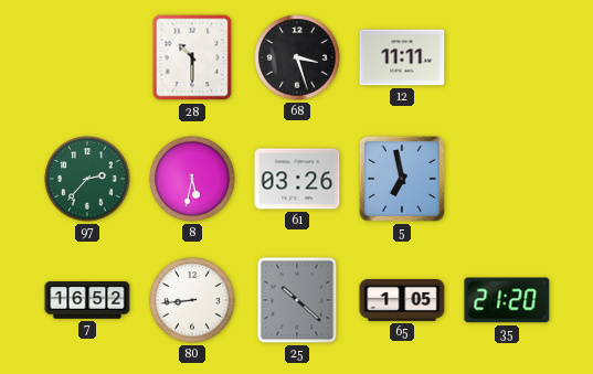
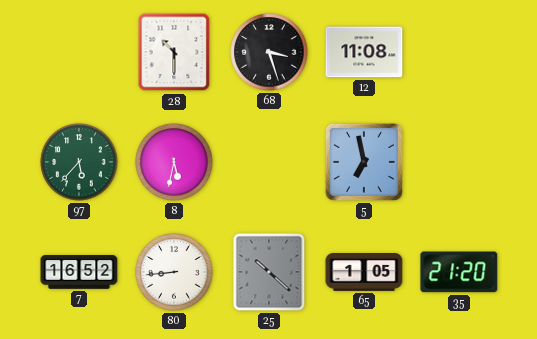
12: 11:11 -> 11:08
97: 2:37 -> 5:37
61: 03:26 -> none
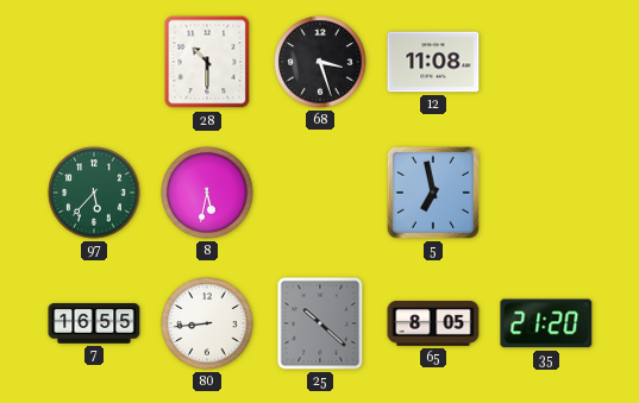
7: 16:52 -> 16:55
65: 1:05 -> 8:05
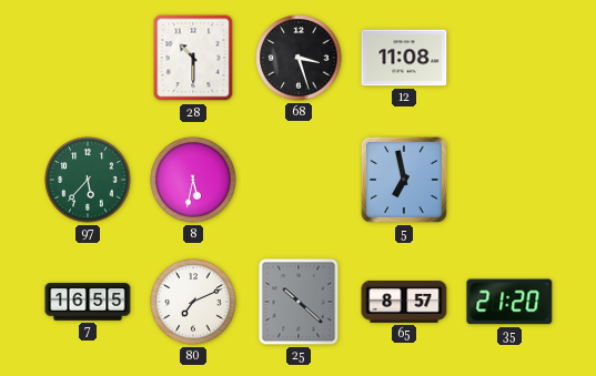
80: 8:44 -> 7:11
65: 8:05 -> 8:57
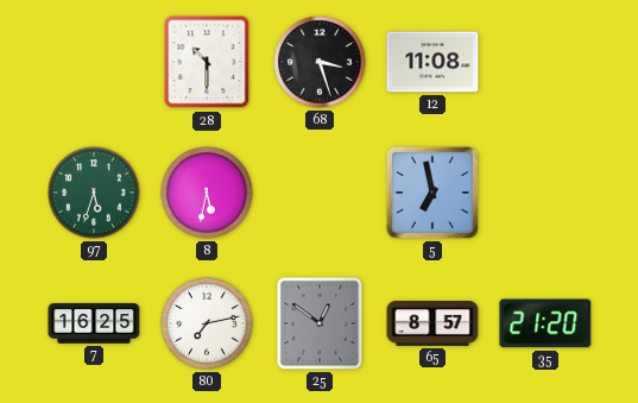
97: 5:37 -> 5:33
7: 16:55 -> 16:25
80: 7:11 -> 7:13
25: 10:22 -> 12:51
